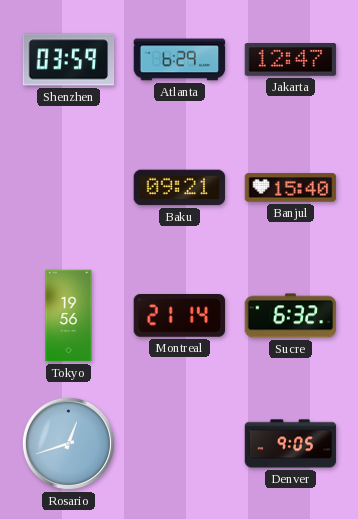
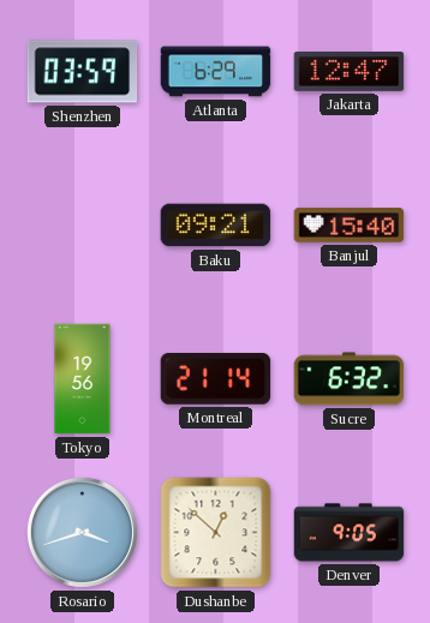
Rosario: 12:42 -> 3:42
Dushanbe: none -> 12:52
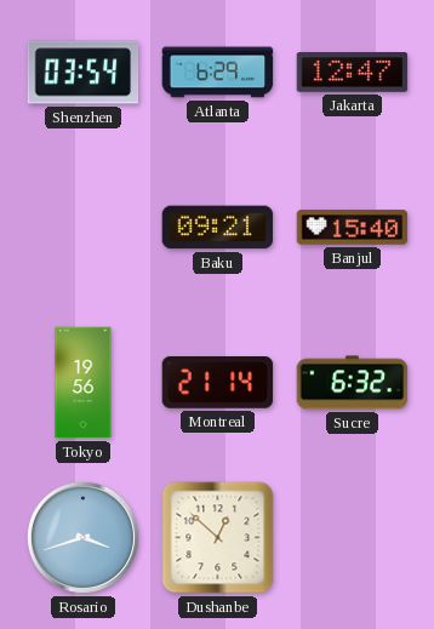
Shenzhen: 03:59 -> 03:54
Denver: 9:05 -> none
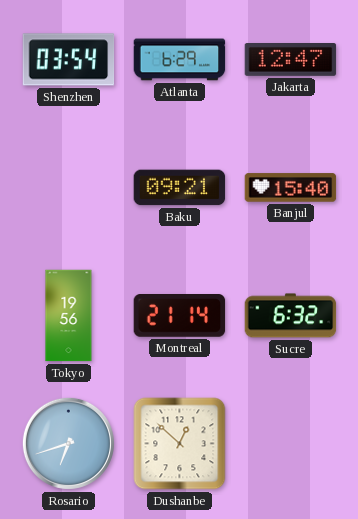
Rosario: 3:42 -> 6:42
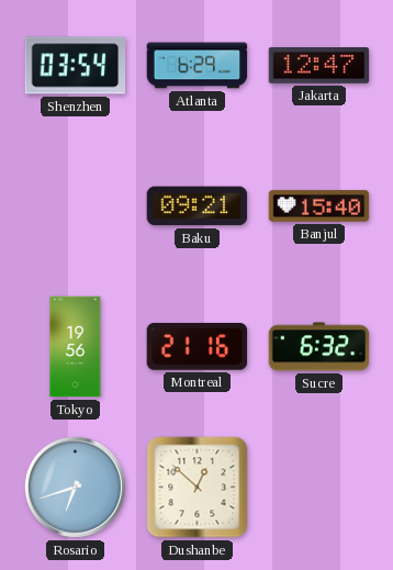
Montreal: 21:14 -> 21:16
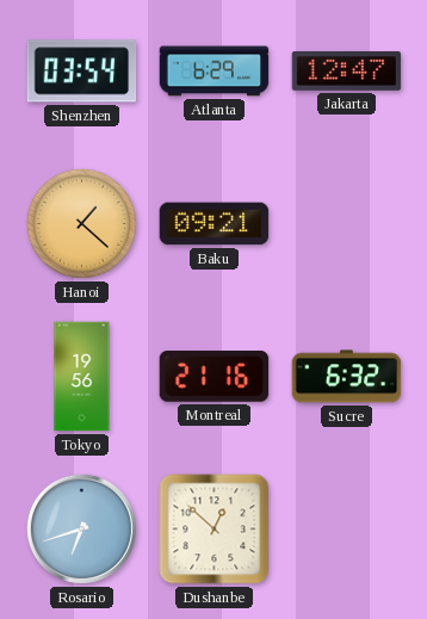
Hanoi: none -> 1:22
Banjul: 15:40 -> none
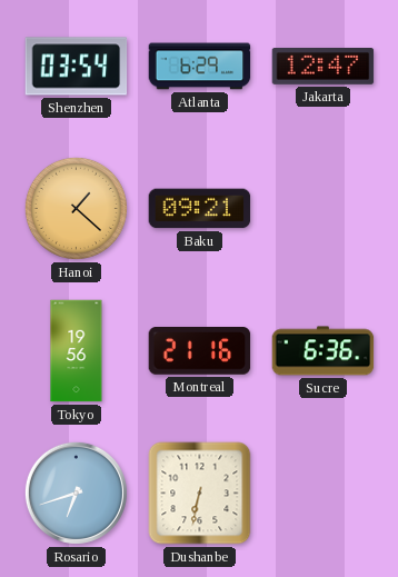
Sucre: 6:32 -> 6:36
Dushanbe: 12:52 -> 6:32
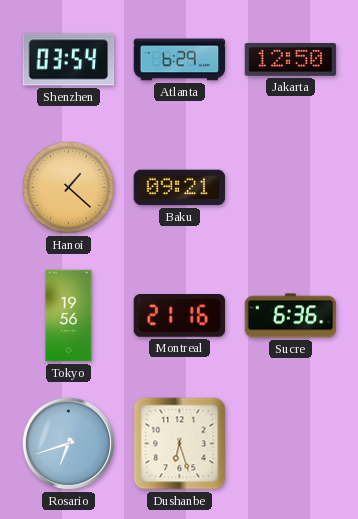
Jakarta: 12:47 -> 12:50
Dushanbe: 6:32 -> 6:27
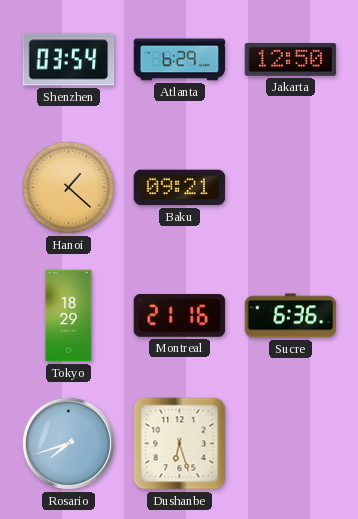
Tokyo: 19:56 -> 18:29
Rosario: 6:42 -> 7:42
